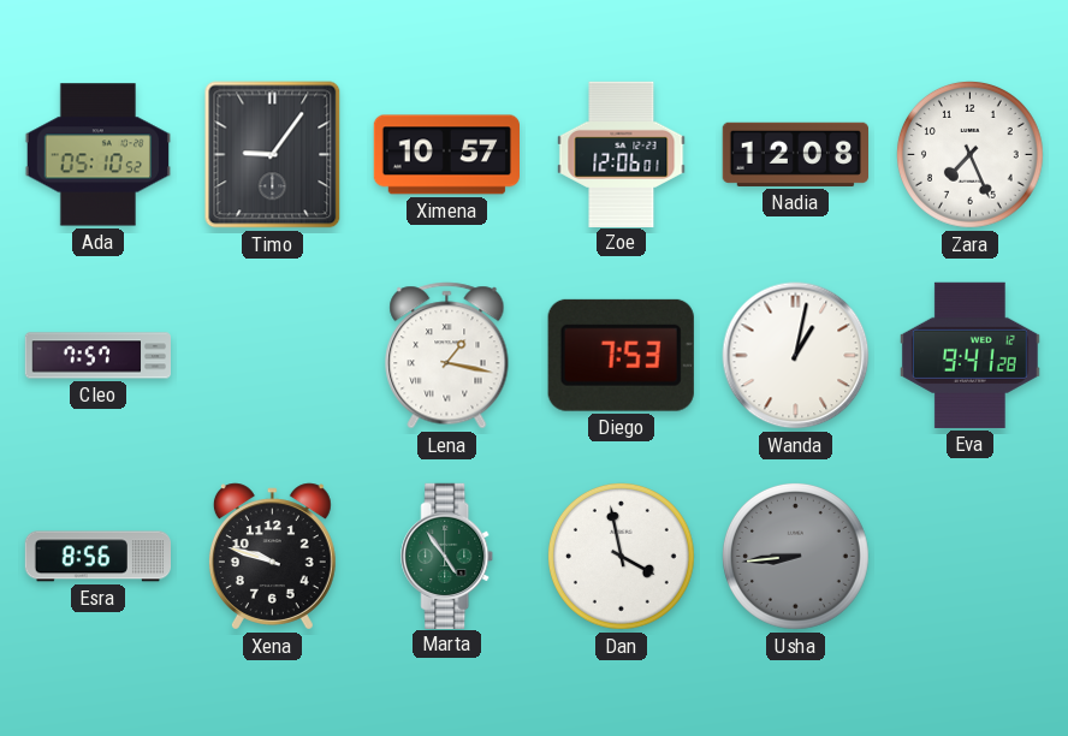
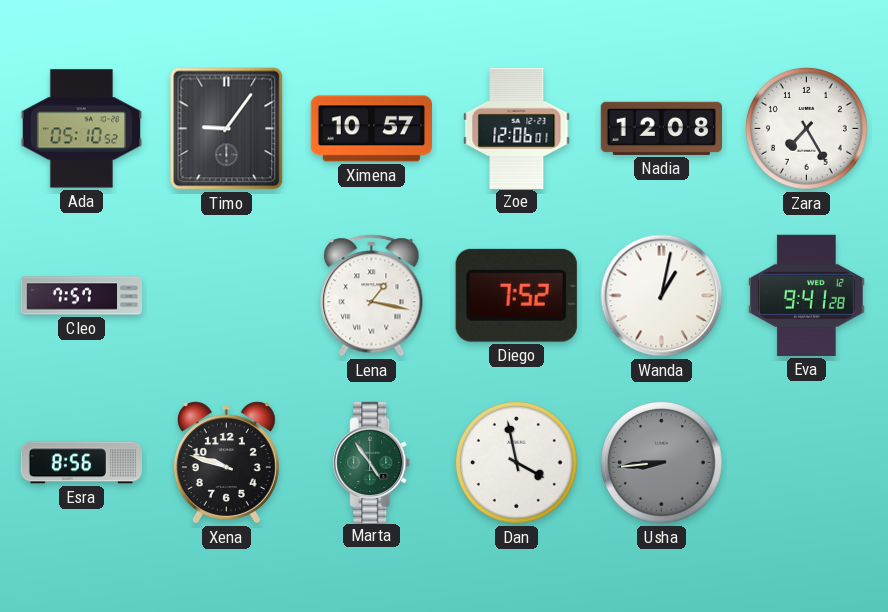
Zara: 7:26 -> 7:25
Diego: 7:53 -> 7:52
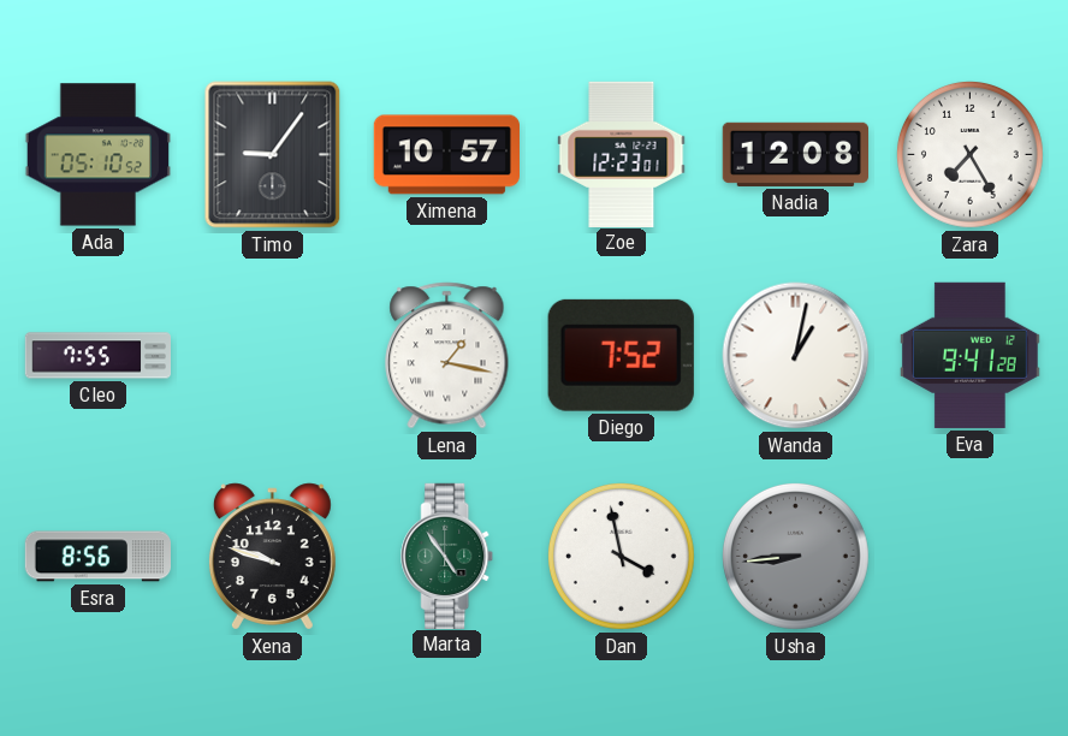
Zoe: 12:06 -> 12:23
Cleo: 7:57 -> 7:55
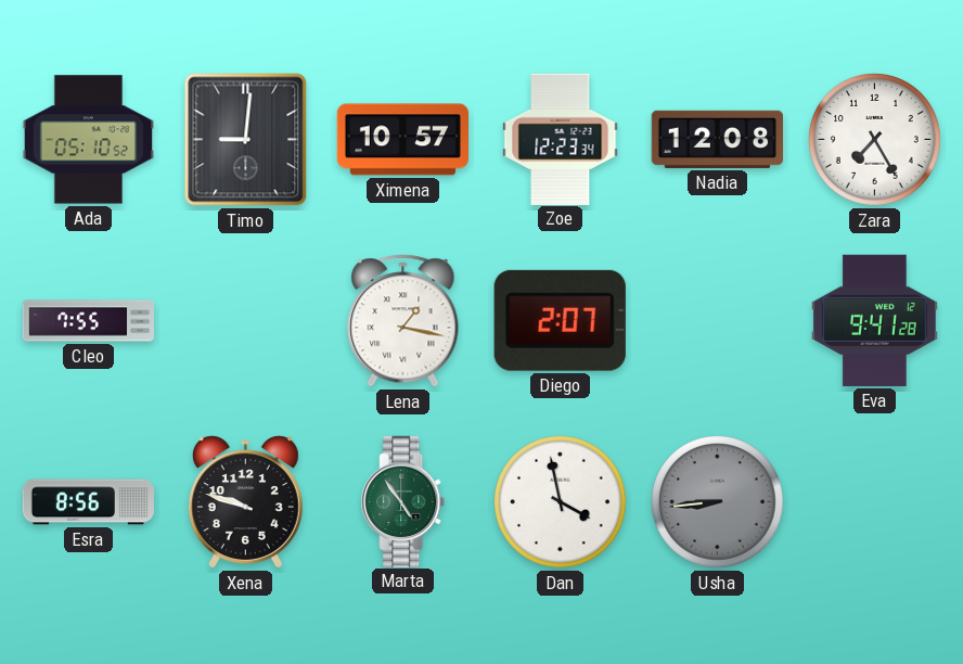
Timo: 9:06 -> 9:01
Zoe: 12:23:01 -> 12:23:34
Diego: 7:52 -> 2:07
Wanda: 1:02 -> none
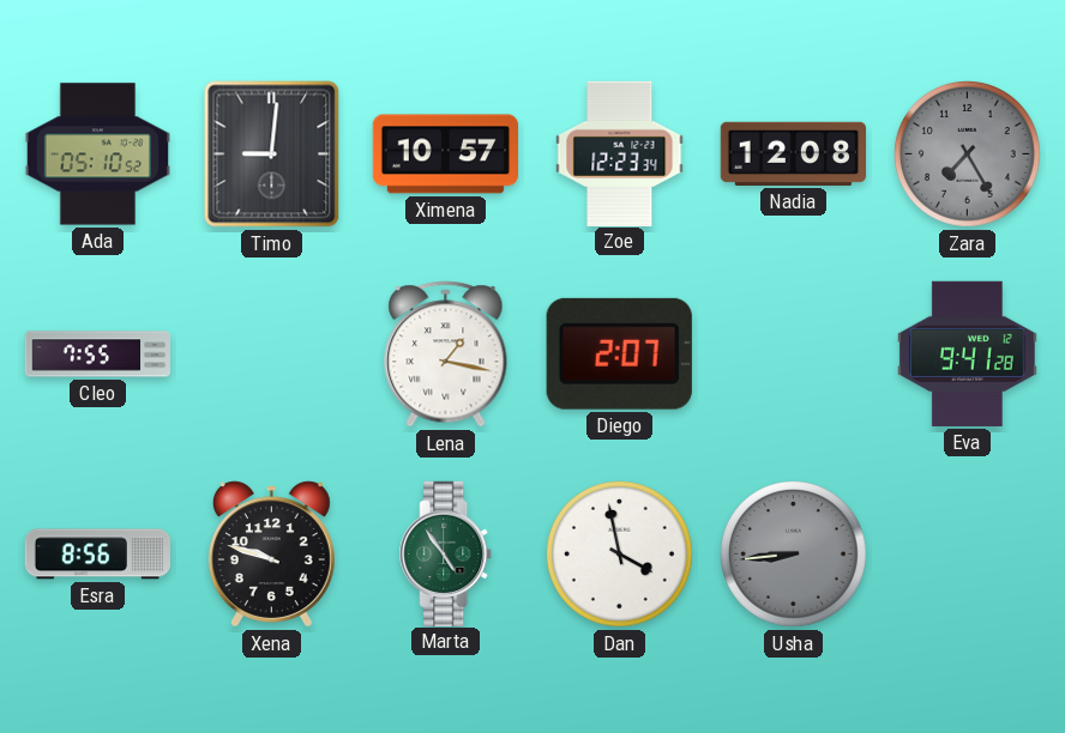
Zara dial: white -> grey
